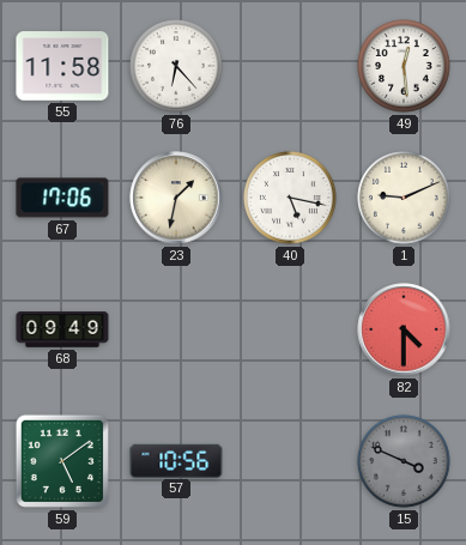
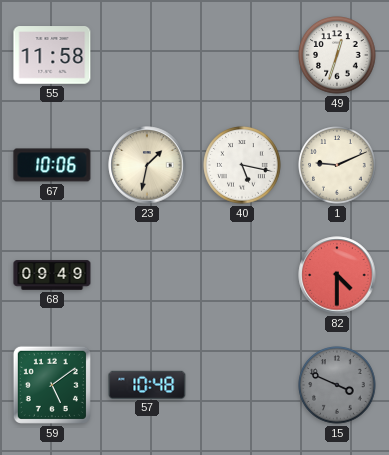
76: 6:23 -> none
49: 12:29 -> 12:33
67: 17:06 -> 10:06
57: 10:56 -> 10:48
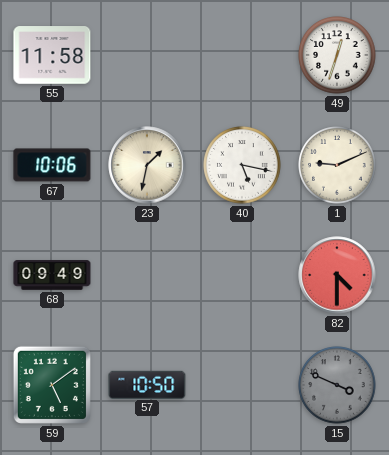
57: 10:48 -> 10:50
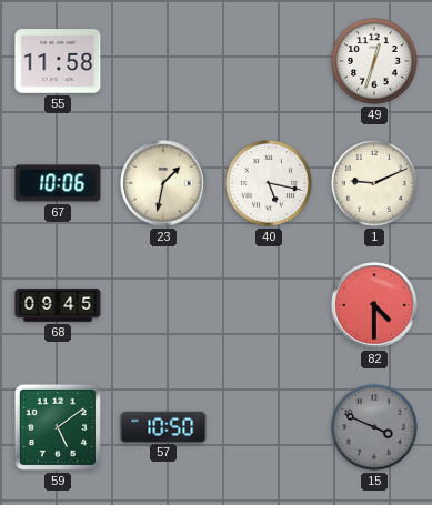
68: 09:49 -> 09:45
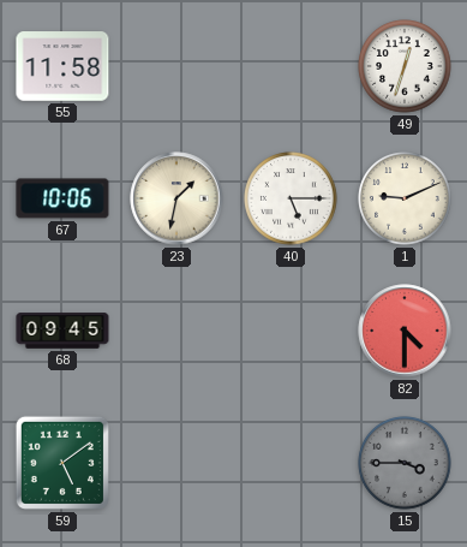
40: 5:17 -> 5:15
57: 10:50 -> none
15: 3:49 -> 3:45
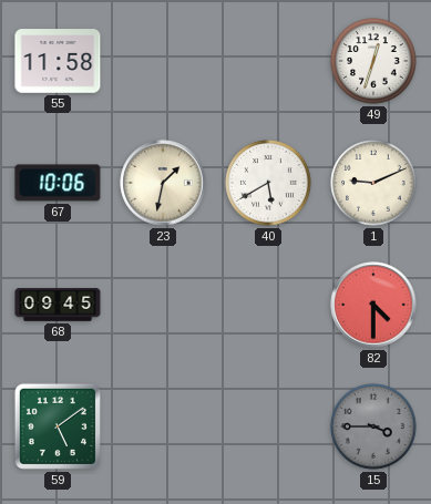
40: 5:15 -> 5:40
